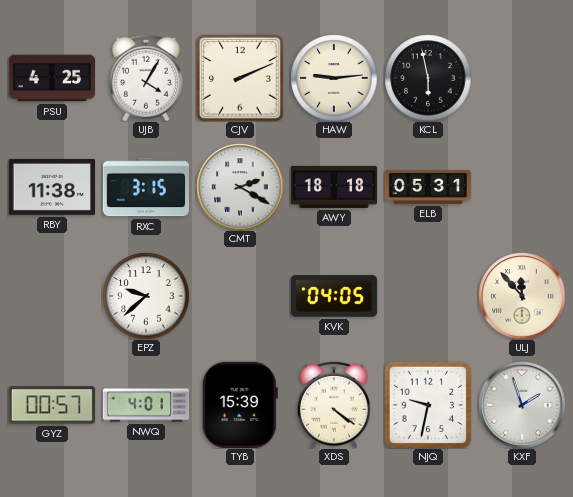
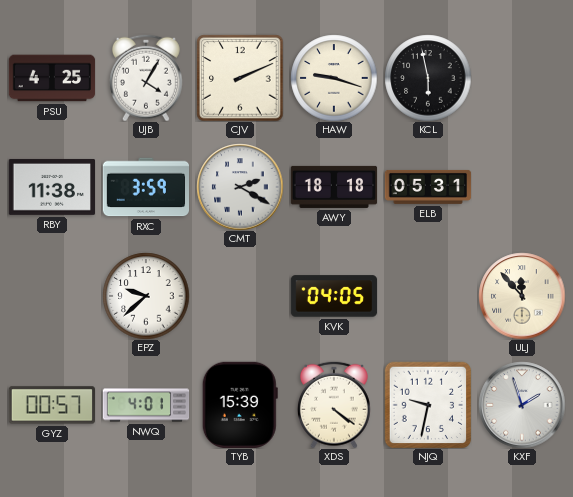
HAW: 9:14 -> 9:18
RXC: 3:15 -> 3:59
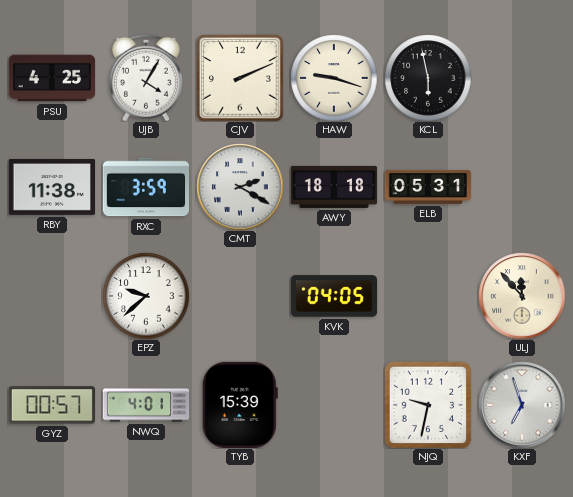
XDS: 4:21 -> none
KXF: 1:57 -> 6:57
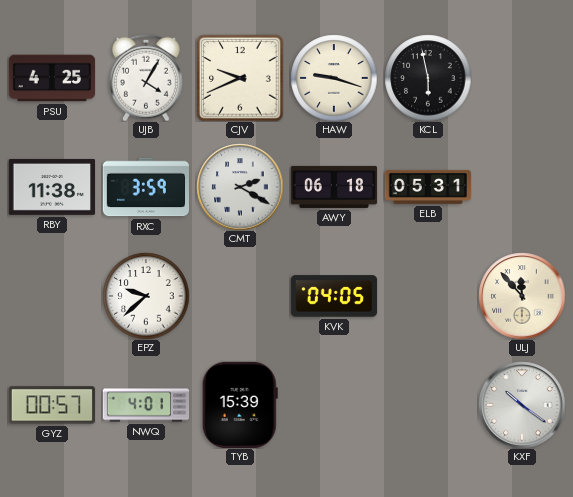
CJV: 2:11 -> 9:41
AWY: 18:18 -> 06:18
NJQ: 9:32 -> none
KXF: 6:57 -> 10:21
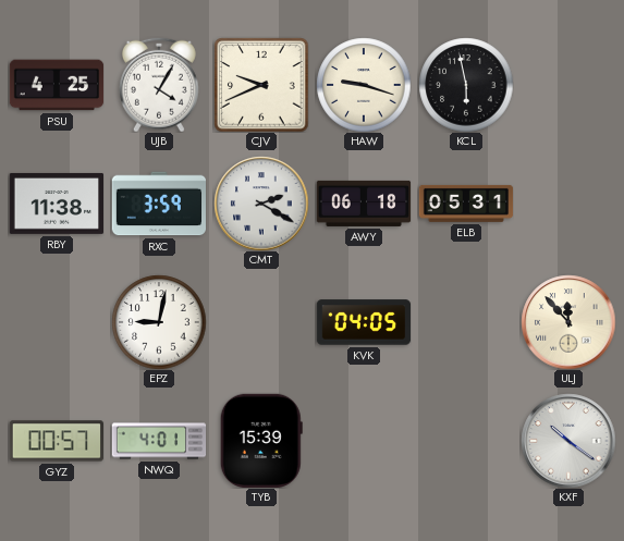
EPZ: 9:38 -> 9:02
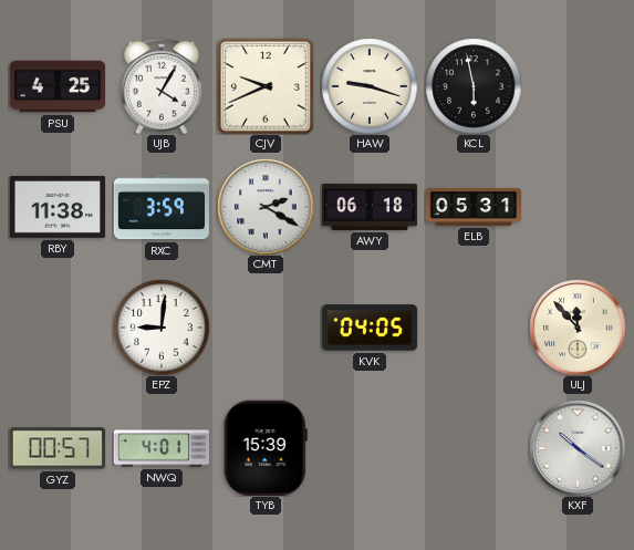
EPZ: 9:02 -> 9:01
